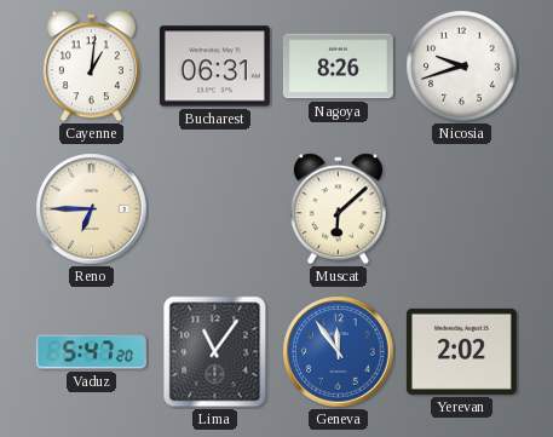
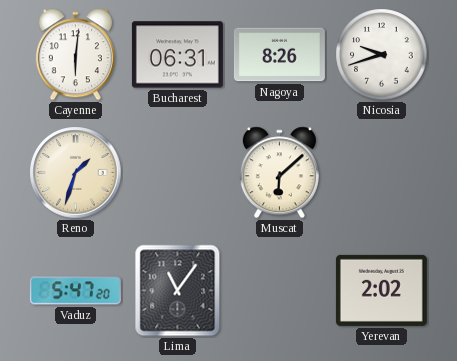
Cayenne: 1:01 -> 6:01
Reno: 6:45 -> 1:33
Geneva: 11:54 -> none
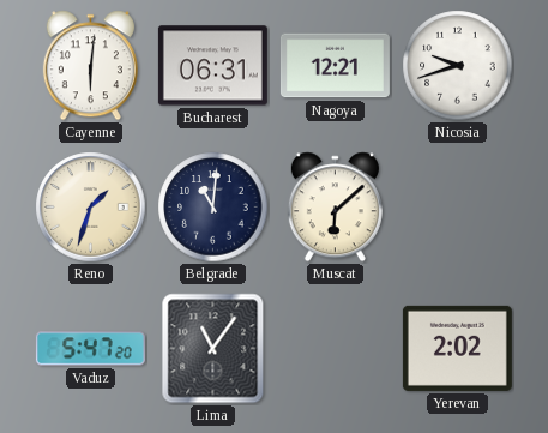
Nagoya: 8:26 -> 12:21
Belgrade: none -> 11:01
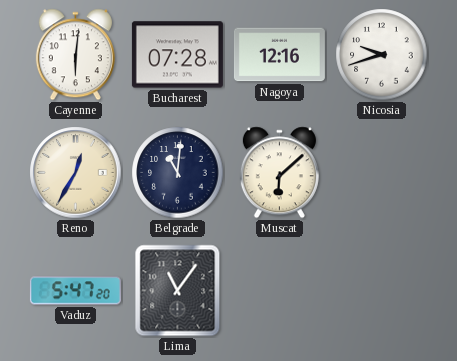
Bucharest: 06:31 -> 07:28
Nagoya: 12:21 -> 12:16
Reno: 1:33 -> 12:35
Yerevan: 2:02 -> none
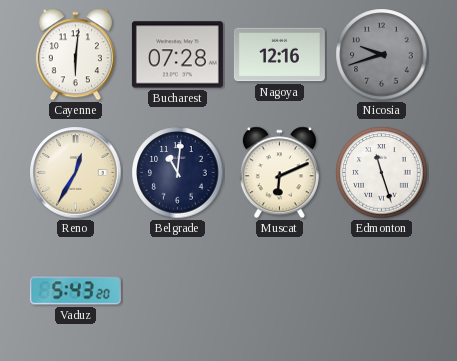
Nicosia dial: white -> grey
Muscat: 6:08 -> 6:11
Edmonton: none -> 11:27
Vaduz: 5:47 -> 5:43
Lima: 11:06 -> none
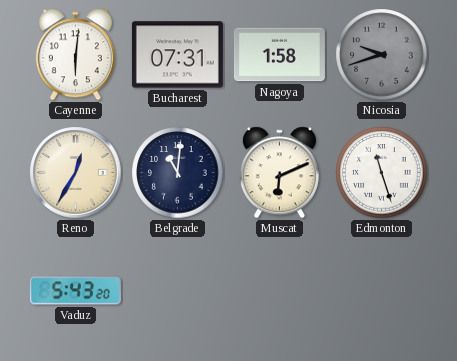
Bucharest: 07:28 -> 07:31
Nagoya: 12:16 -> 1:58
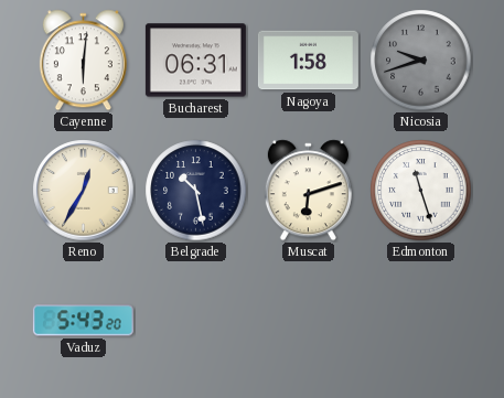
Bucharest: 07:31 -> 06:31
Belgrade: 11:01 -> 10:28
Muscat: 6:11 -> 6:12
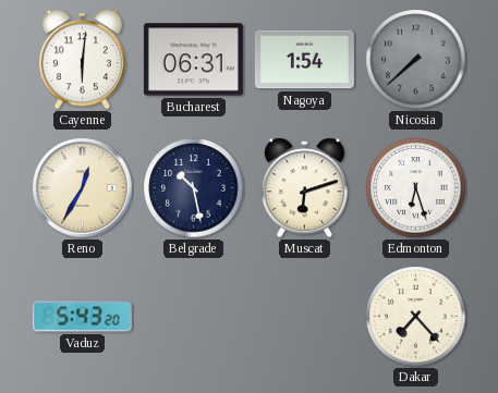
Nagoya: 1:58 -> 1:54
Nicosia: 9:42 -> 7:38
Edmonton: 11:27 -> 6:27
Dakar: none -> 7:23
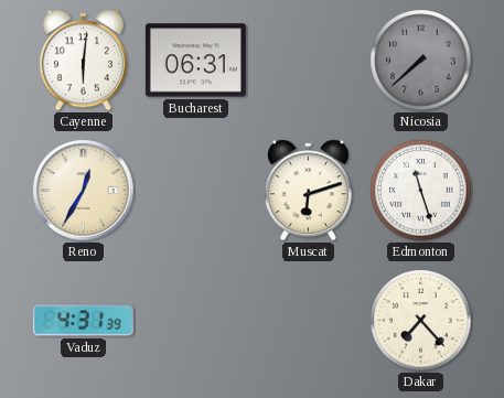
Nagoya: 1:54 -> none
Belgrade: 10:28 -> none
Edmonton: 6:27 -> 11:27
Vaduz: 5:43 -> 4:31
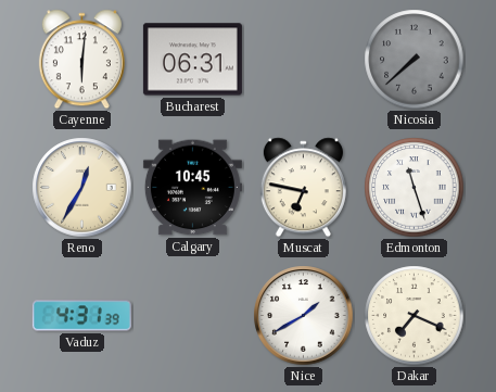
Calgary: none -> 10:45
Muscat: 6:12 -> 6:47
Nice: none -> 1:40
Dakar: 7:23 -> 7:19
